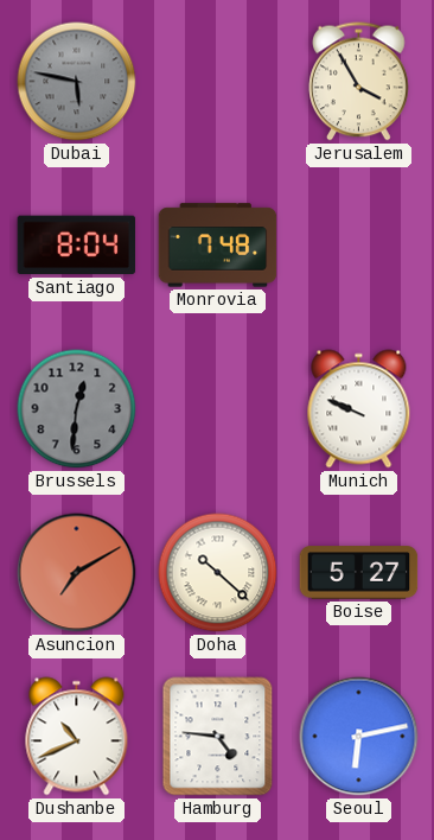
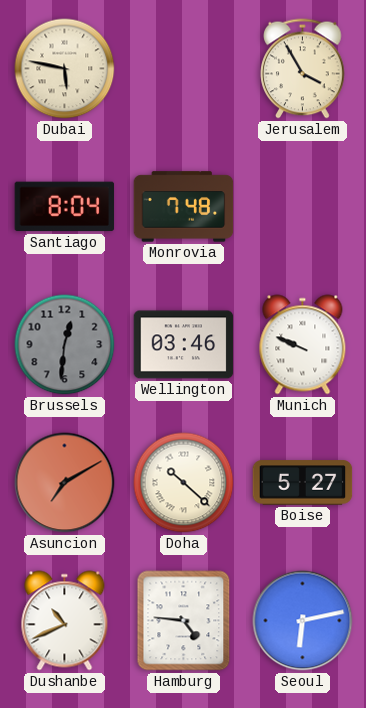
Dubai dial: grey -> cream
Wellington: none -> 03:46
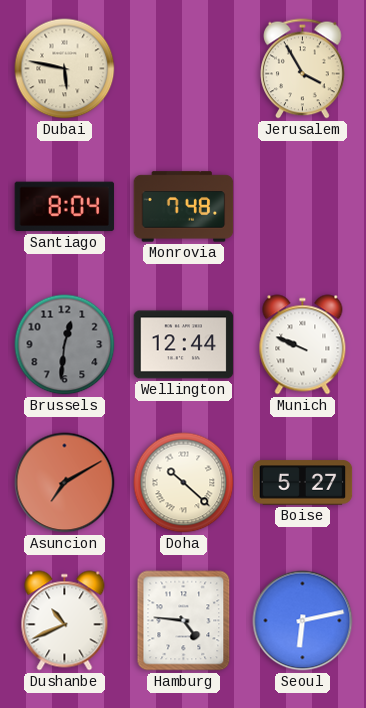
Wellington: 03:46 -> 12:44
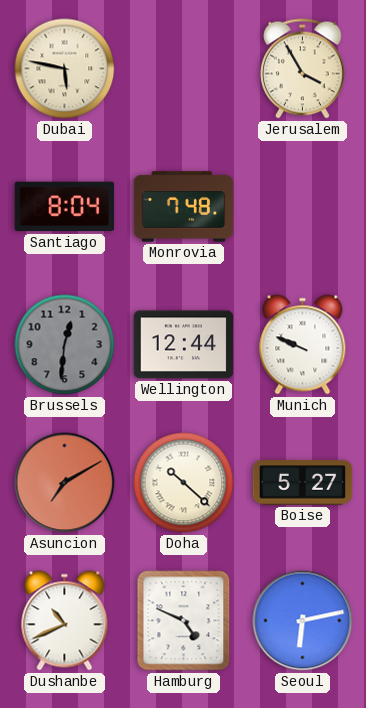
Hamburg: 4:46 -> 4:49
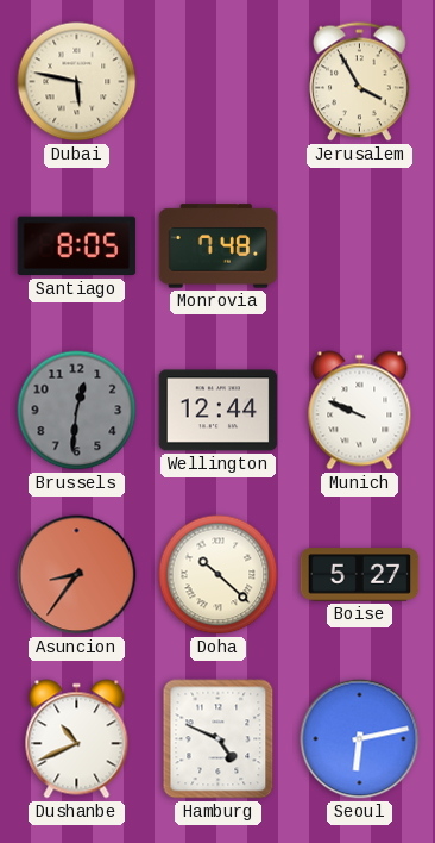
Santiago: 8:04 -> 8:05
Asuncion: 7:10 -> 8:36
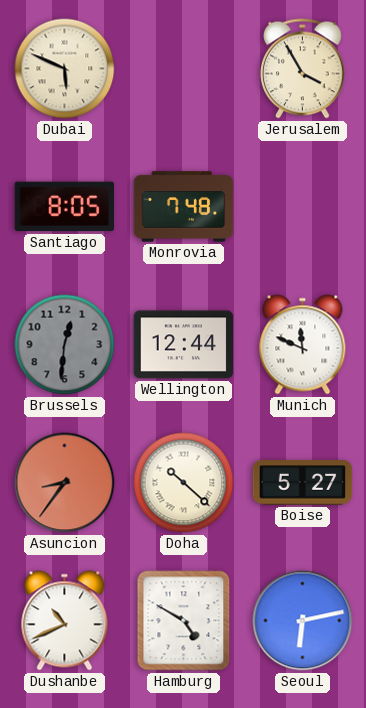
Dubai: 5:47 -> 5:49
Munich: 9:49 -> 11:49
Hamburg: 4:49 -> 4:50
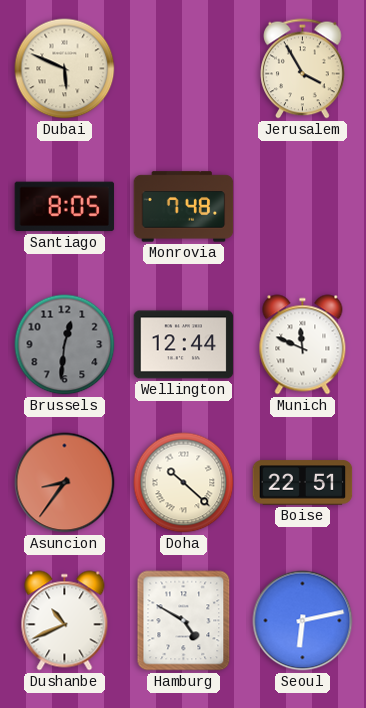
Boise: 5:27 -> 22:51
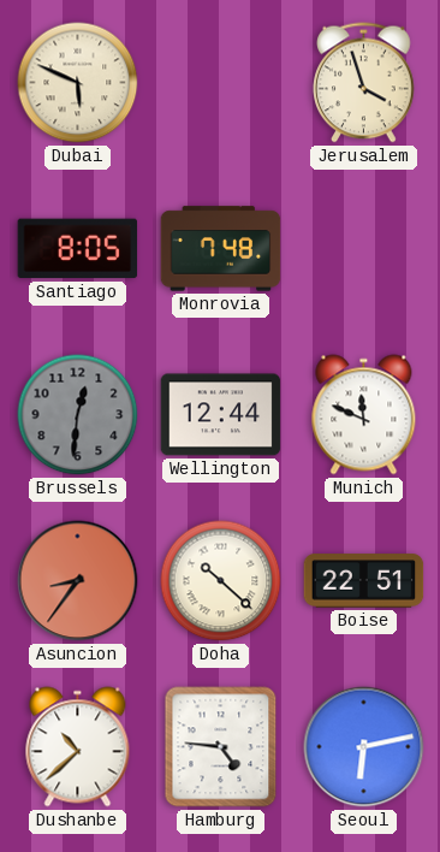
Jerusalem: 3:55 -> 3:57
Dushanbe: 10:41 -> 10:38
Hamburg: 4:50 -> 4:46
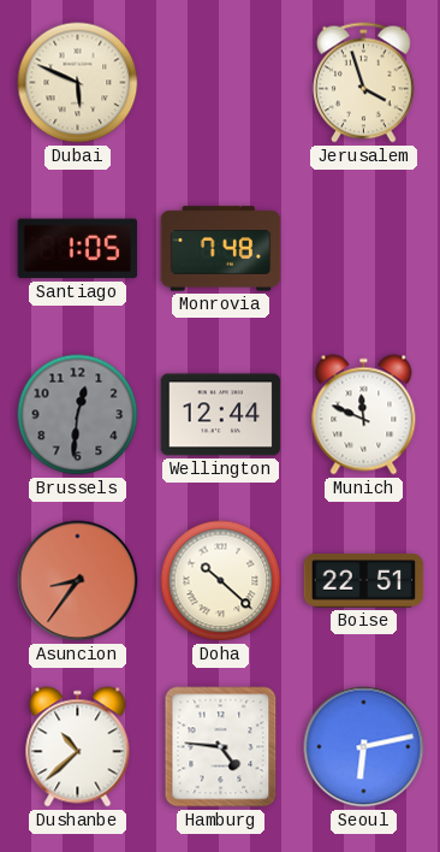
Santiago: 8:05 -> 1:05
